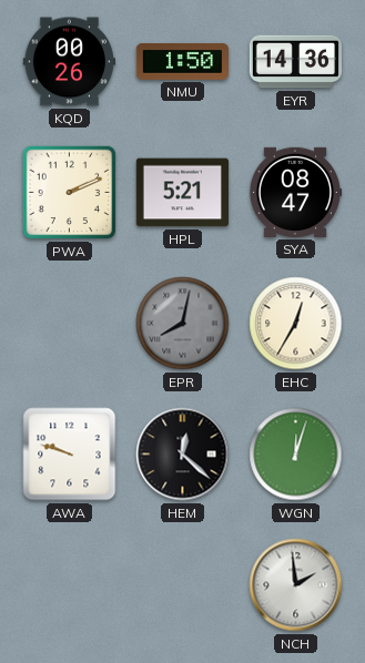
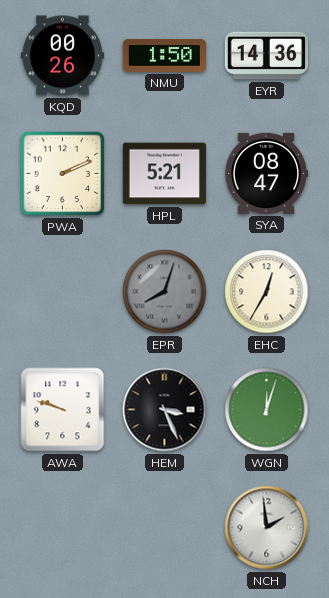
EPR: 8:02 -> 8:03
HEM: 12:22 -> 3:26
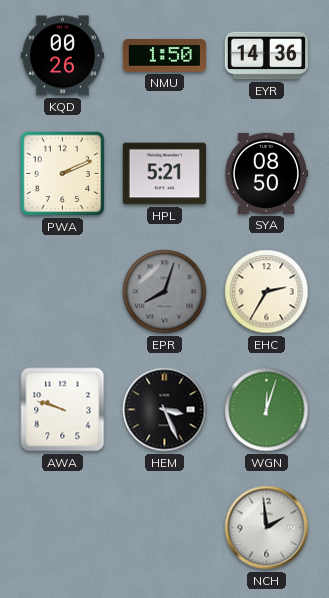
SYA: 08:47 -> 08:50
EHC: 12:35 -> 2:35
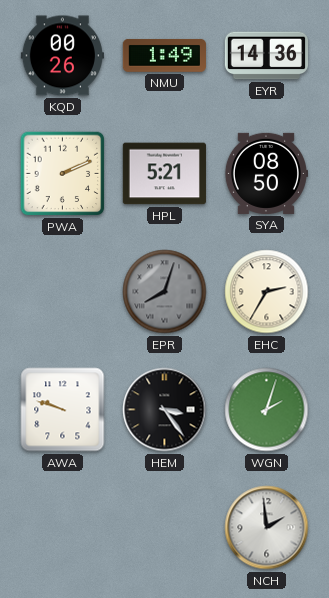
NMU: 1:50 -> 1:49
HEM: 3:26 -> 3:24
WGN: 12:03 -> 2:03
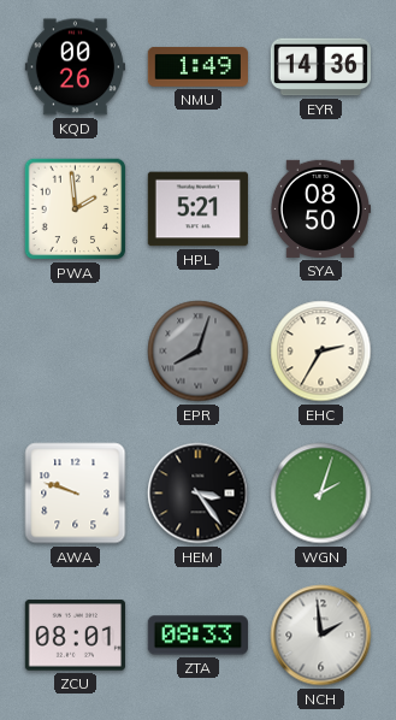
PWA: 2:11 -> 1:59
ZCU: none -> 08:01
ZTA: none -> 08:33
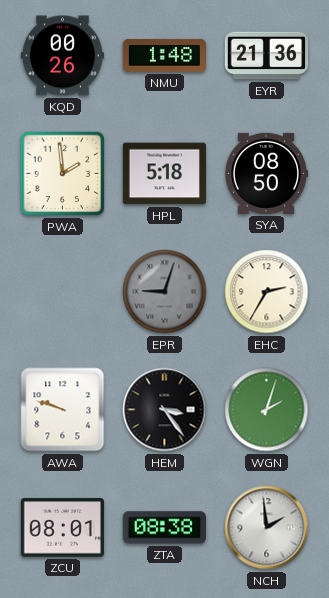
NMU: 1:49 -> 1:48
EYR: 14:36 -> 21:36
HPL: 5:21 -> 5:18
EPR: 8:03 -> 9:03
ZTA: 08:33 -> 08:38
